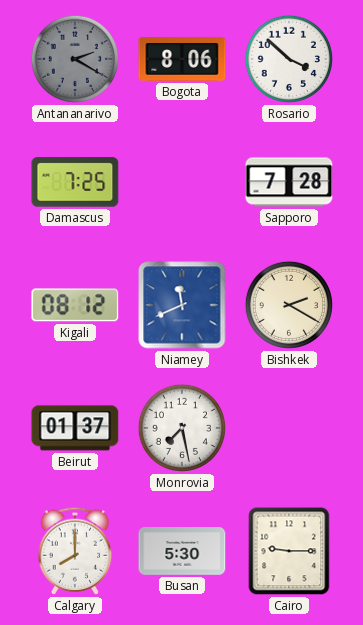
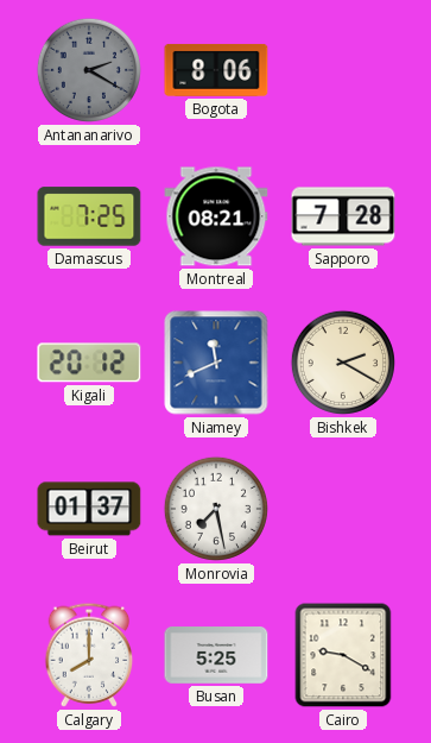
Rosario: 3:52 -> none
Montreal: none -> 08:21
Kigali: 08:12 -> 20:12
Busan: 5:30 -> 5:25
Cairo: 9:15 -> 9:20
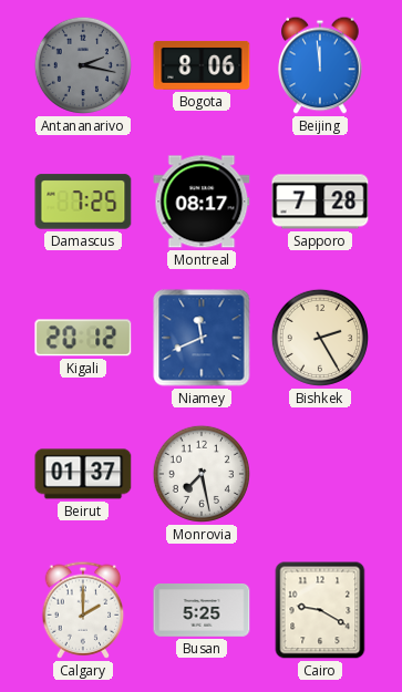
Antananarivo: 2:20 -> 2:17
Beijing: none -> 11:59
Montreal: 08:21 -> 08:17
Bishkek: 2:20 -> 2:25
Calgary: 8:00 -> 2:00
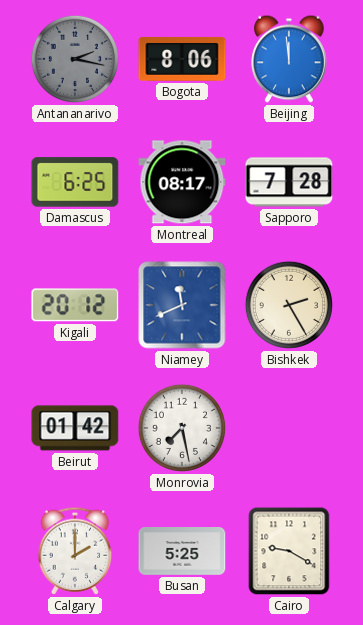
Damascus: 7:25 -> 6:25
Beirut: 01:37 -> 01:42
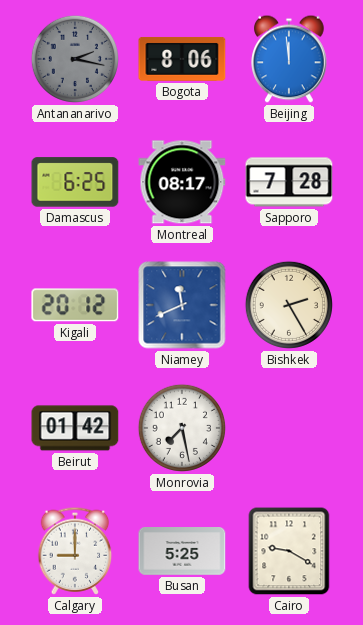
Calgary: 2:00 -> 9:00
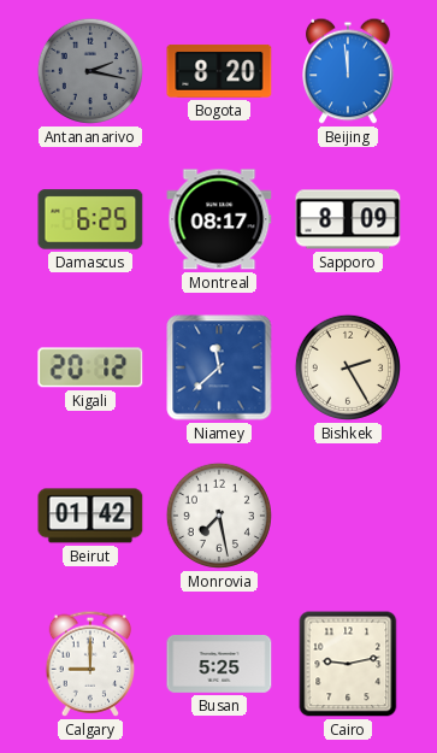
Bogota: 8:06 -> 8:20
Sapporo: 7:28 -> 8:09
Niamey: 11:41 -> 11:38
Cairo: 9:20 -> 9:13
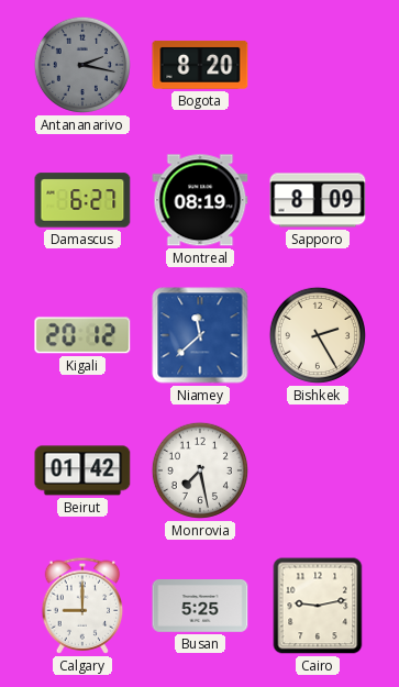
Beijing: 11:59 -> none
Damascus: 6:25 -> 6:27
Montreal: 08:17 -> 08:19
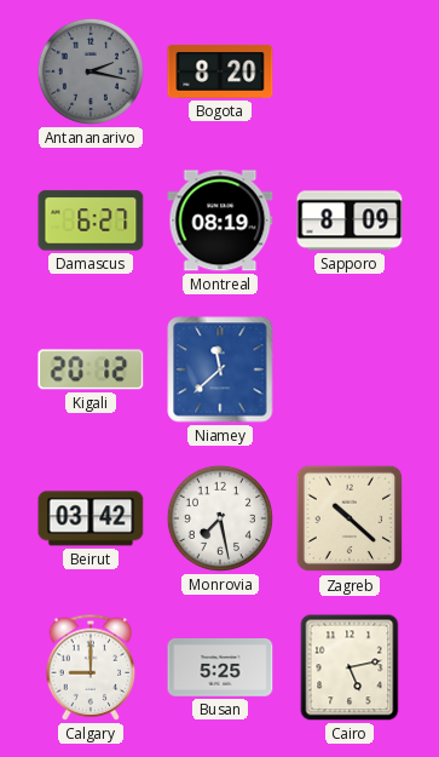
Bishkek: 2:25 -> none
Beirut: 01:42 -> 03:42
Zagreb: none -> 10:22
Cairo: 9:13 -> 5:13
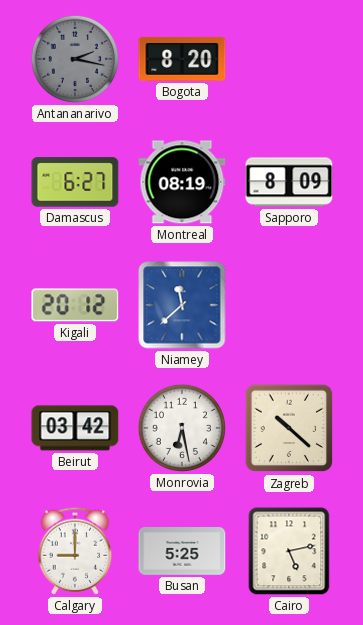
Monrovia: 7:28 -> 6:28
